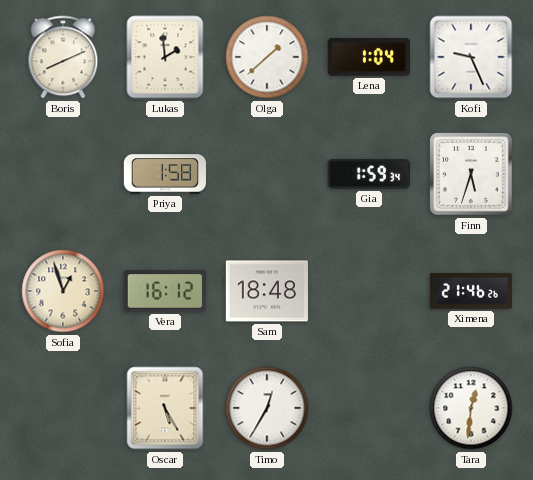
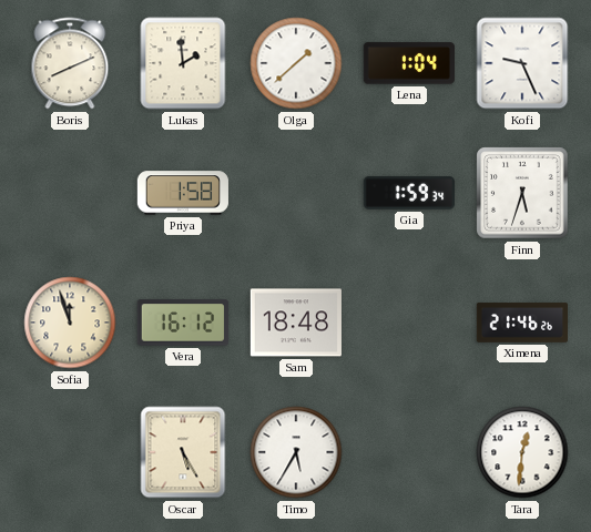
Sofia: 12:57 -> 11:57
Timo: 12:35 -> 5:35
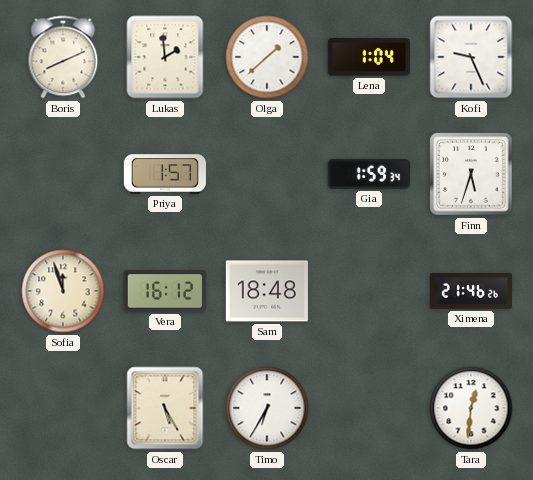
Priya: 1:58 -> 1:57
Timo: 5:35 -> 6:35
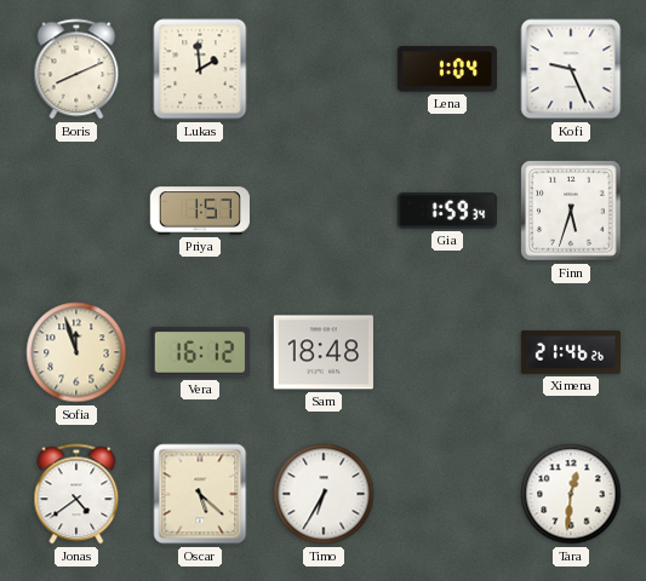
Olga: 1:38 -> none
Jonas: none -> 4:39
Oscar: 5:25 -> 5:22
